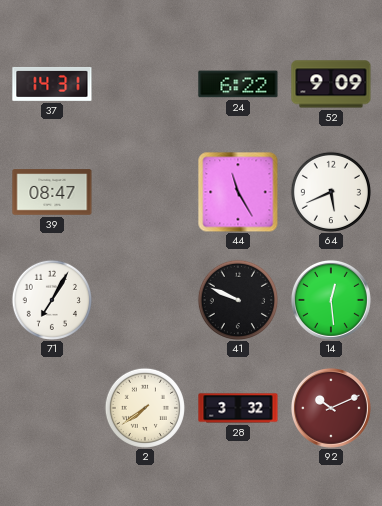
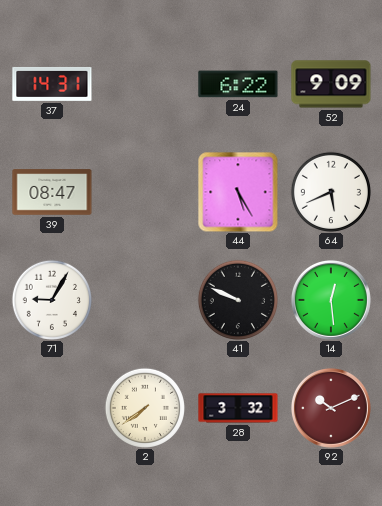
44: 11:25 -> 5:25
71: 7:05 -> 9:05
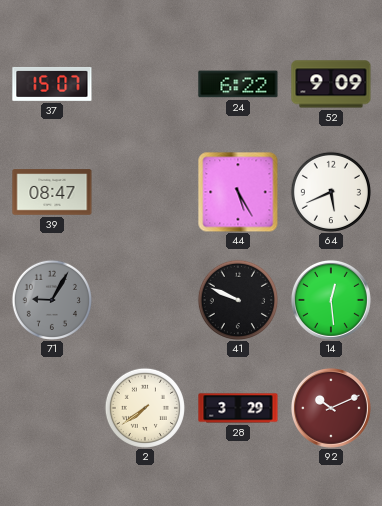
37: 14:31 -> 15:07
71 dial: white -> grey
28: 3:32 -> 3:29
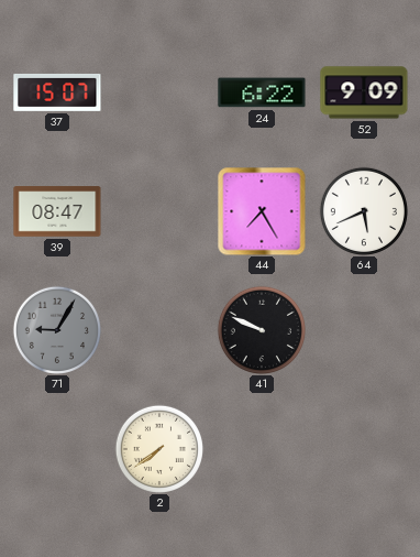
44: 5:25 -> 7:25
14: 12:29 -> none
28: 3:29 -> none
92: 10:11 -> none
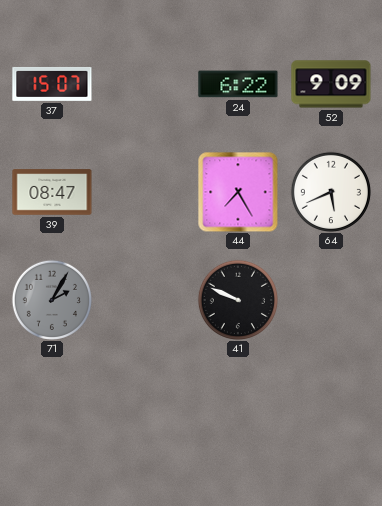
71: 9:05 -> 2:05
2: 7:39 -> none
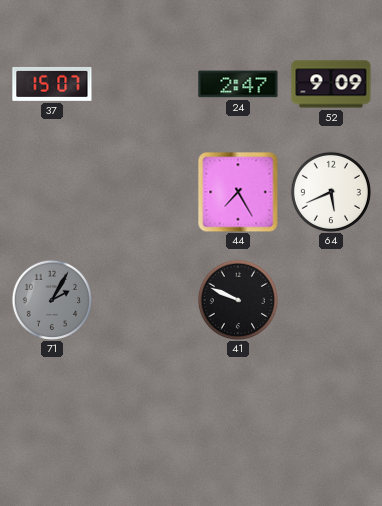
24: 6:22 -> 2:47
39: 08:47 -> none
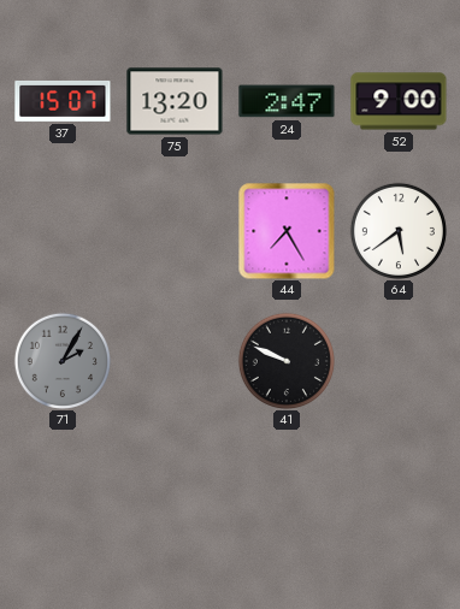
75: none -> 13:20
52: 9:09 -> 9:00
64: 5:41 -> 5:39
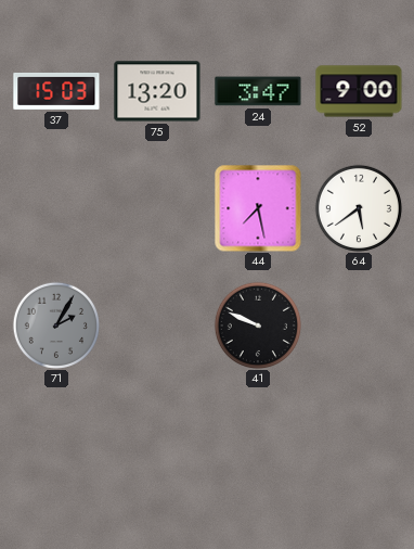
37: 15:07 -> 15:03
24: 2:47 -> 3:47
44: 7:25 -> 7:28
